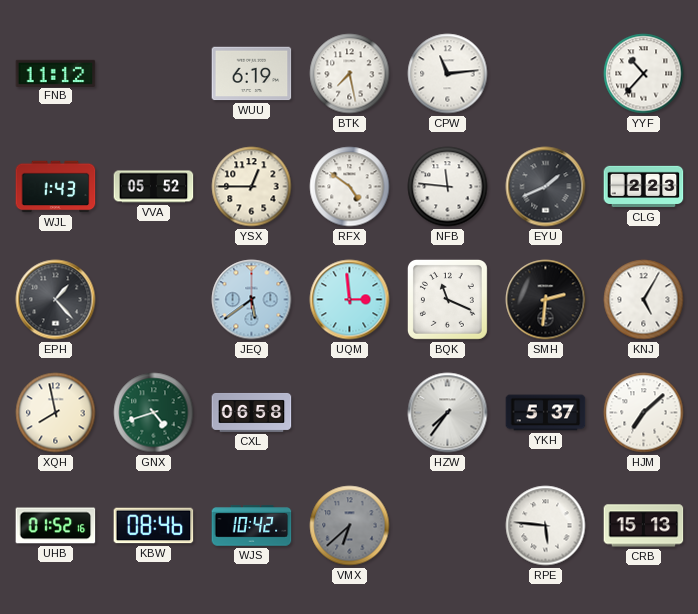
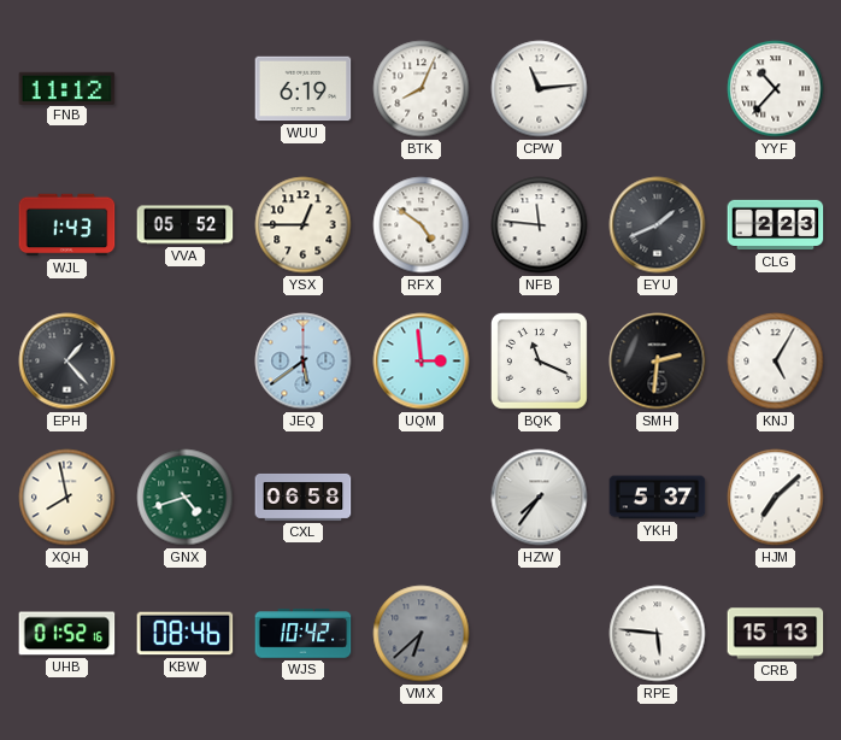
BTK: 7:28 -> 8:04
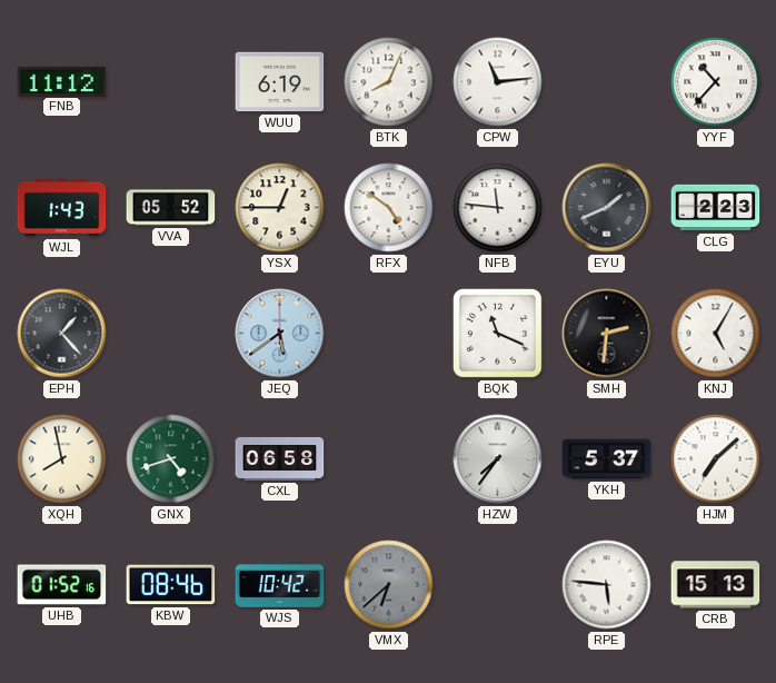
UQM: 2:59 -> none
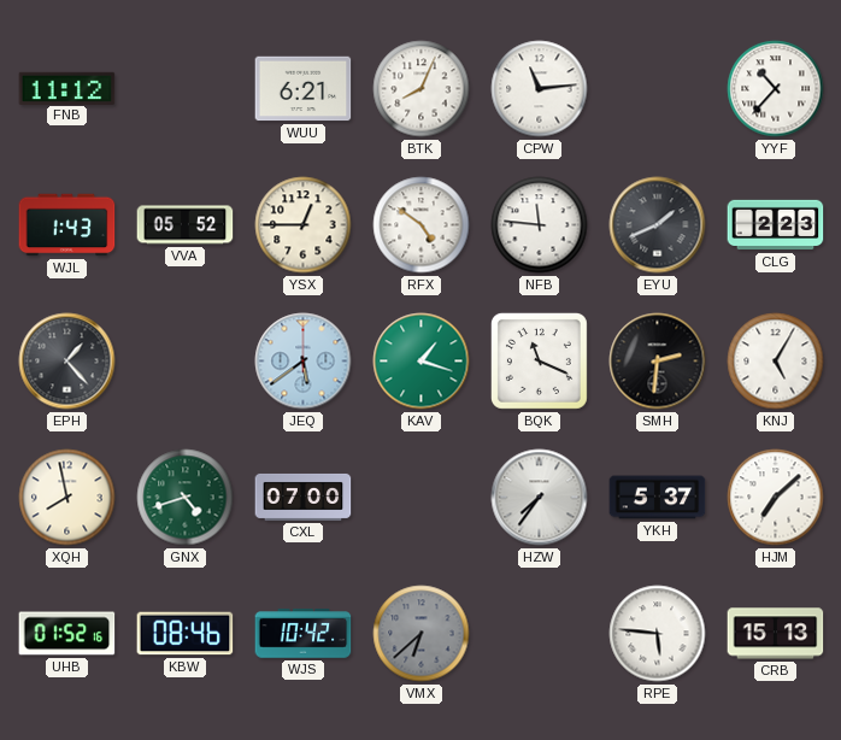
WUU: 6:19 -> 6:21
KAV: none -> 1:18
CXL: 06:58 -> 07:00
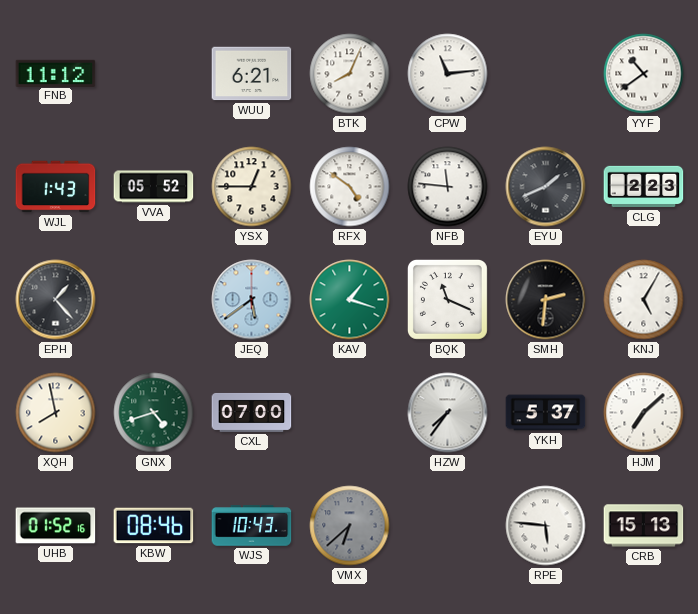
YYF: 10:37 -> 10:39
WJS: 10:42 -> 10:43
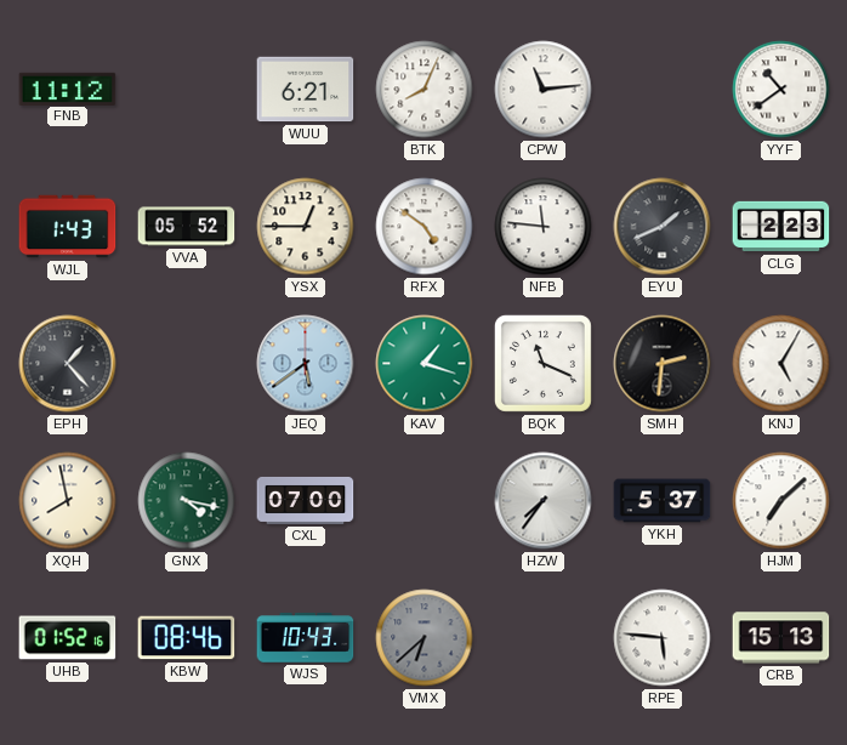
GNX: 4:42 -> 4:17
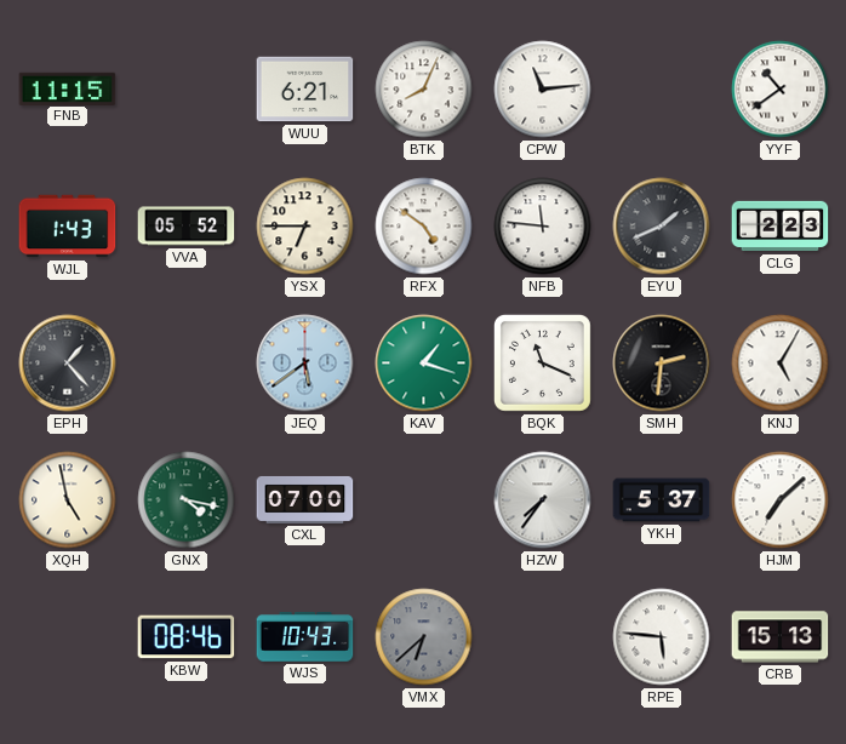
FNB: 11:12 -> 11:15
YSX: 12:45 -> 6:45
XQH: 7:58 -> 4:58
UHB: 01:52 -> none
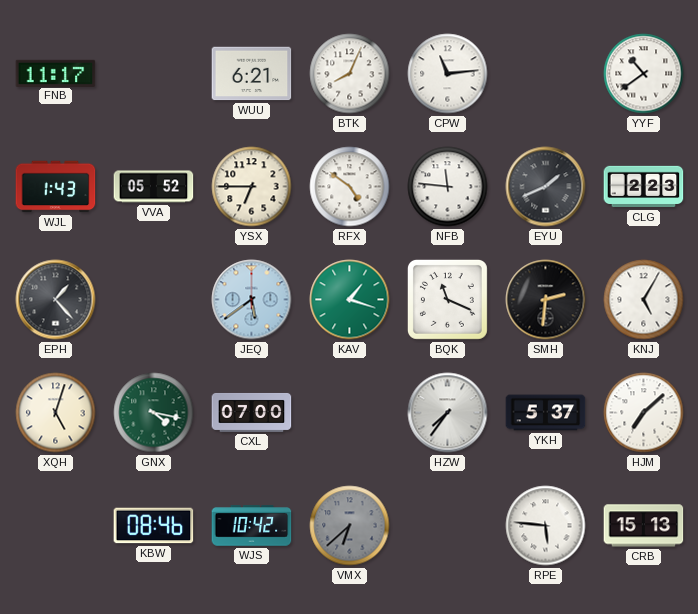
FNB: 11:15 -> 11:17
XQH: 4:58 -> 5:03
WJS: 10:43 -> 10:42
